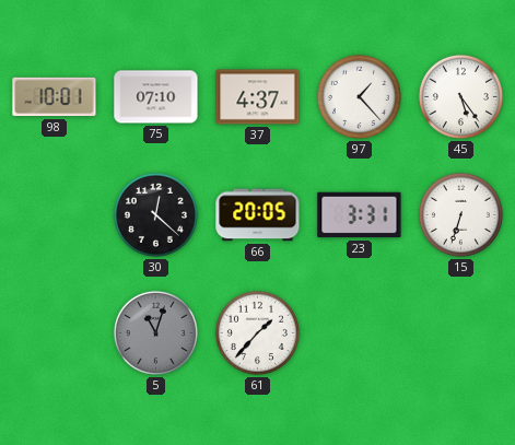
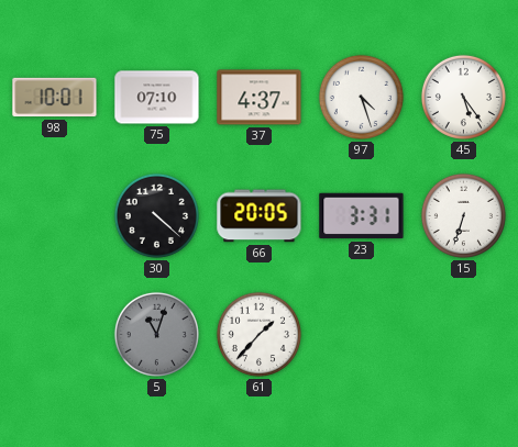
97: 1:23 -> 4:27
30: 12:22 -> 4:22
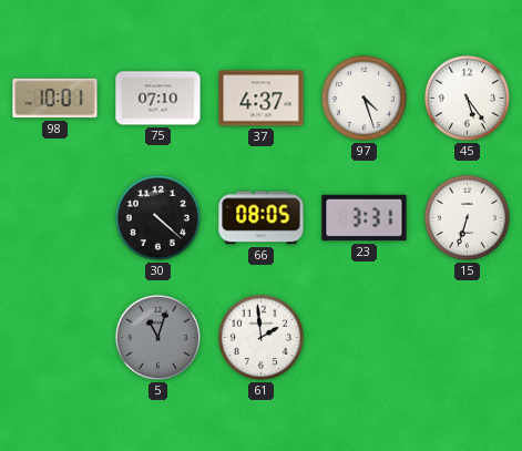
66: 20:05 -> 08:05
61: 1:37 -> 1:59
